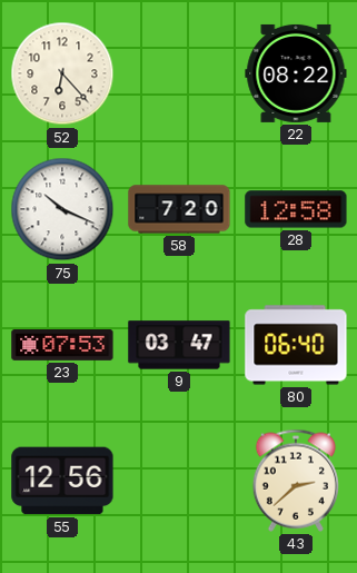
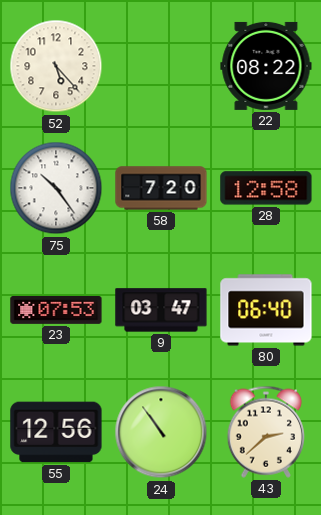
52: 6:23 -> 5:23
75: 10:19 -> 10:24
24: none -> 10:54
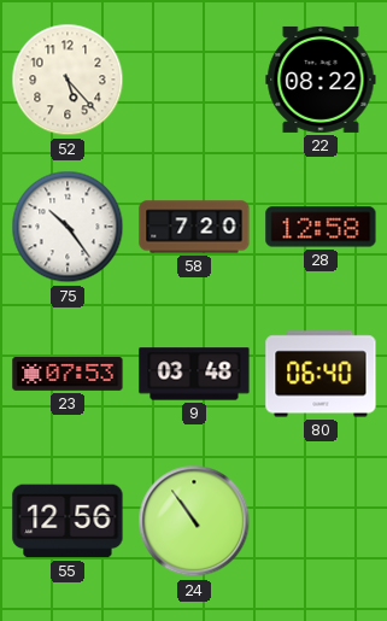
9: 03:47 -> 03:48
43: 2:38 -> none
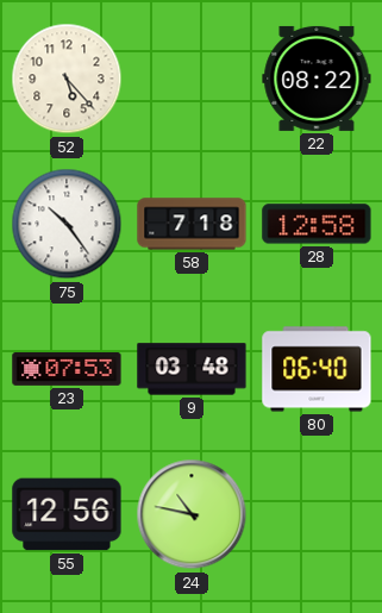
58: 7:20 -> 7:18
24: 10:54 -> 10:47
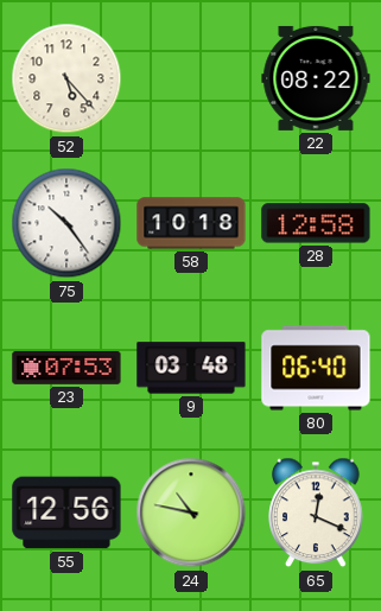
58: 7:18 -> 10:18
65: none -> 12:19
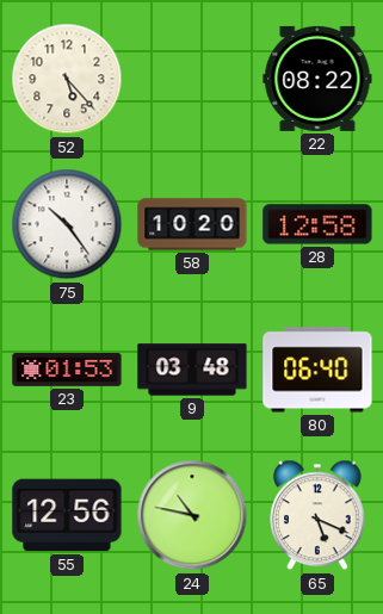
58: 10:18 -> 10:20
23: 07:53 -> 01:53
65: 12:19 -> 5:19
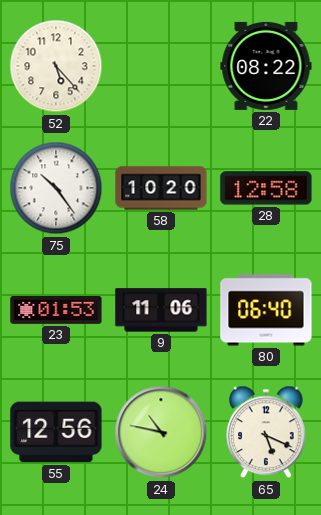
9: 03:48 -> 11:06
